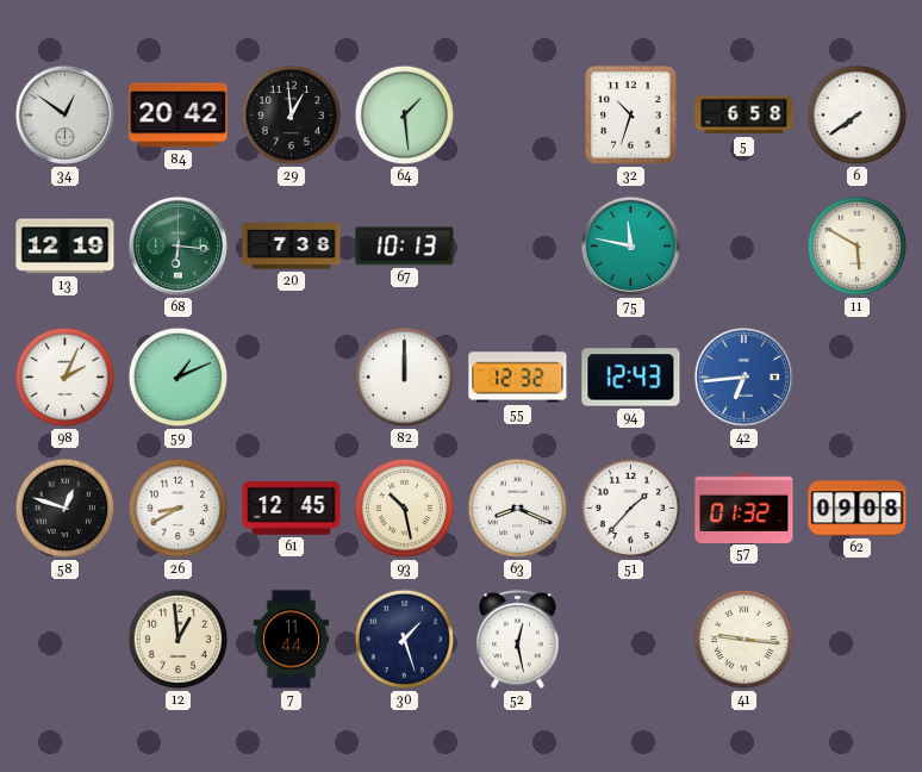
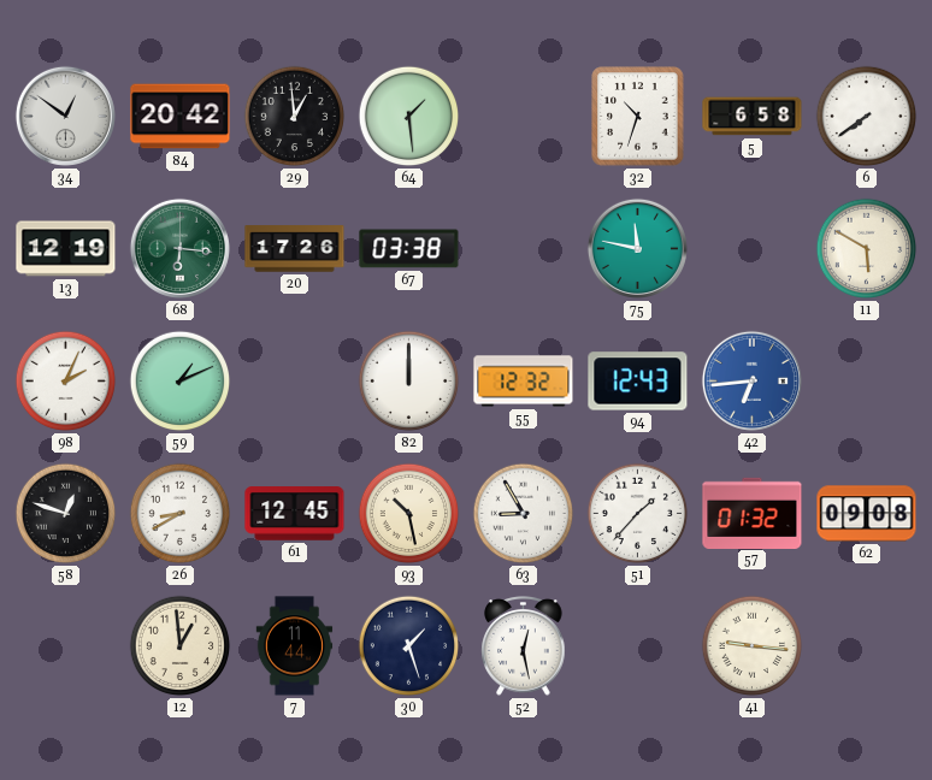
20: 7:38 -> 17:26
67: 10:13 -> 03:38
63: 8:19 -> 8:55
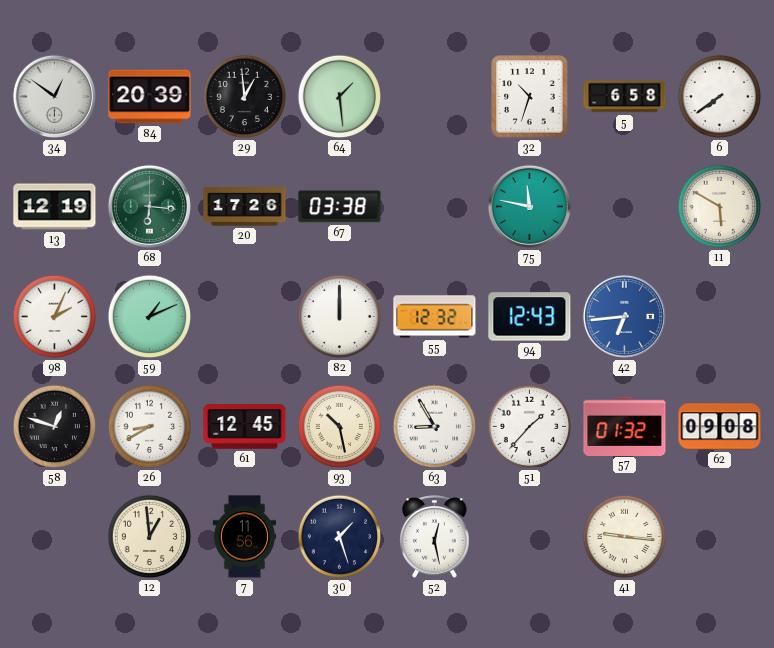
84: 20:42 -> 20:39
7: 11:44 -> 11:56
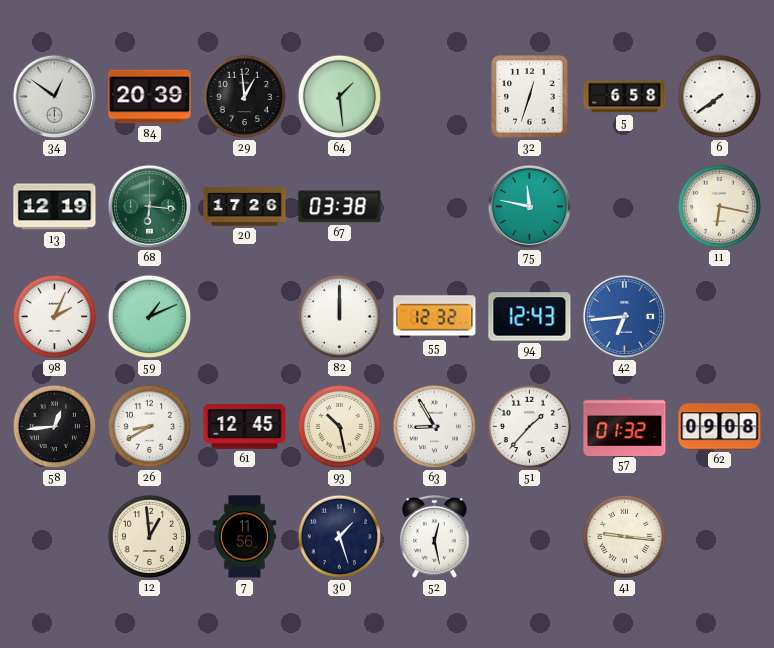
32: 10:33 -> 12:33
11: 5:50 -> 6:17
58: 12:48 -> 12:44
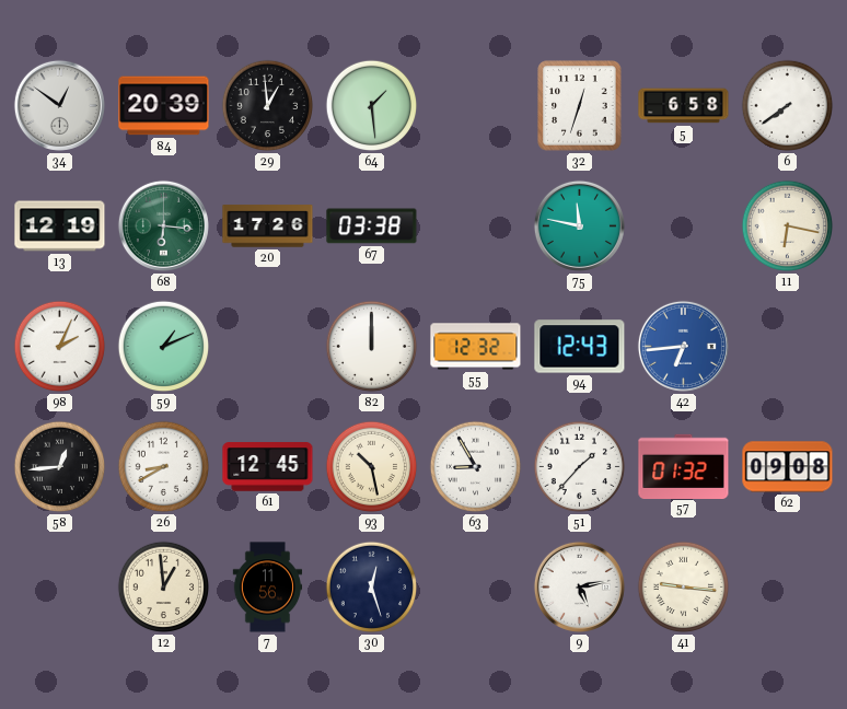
30: 1:27 -> 12:27
52: 12:28 -> none
9: none -> 5:13
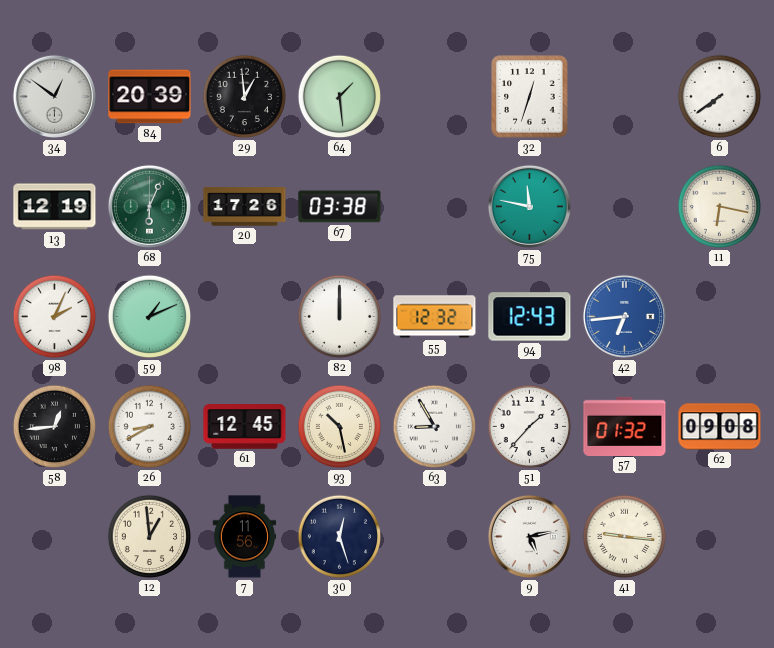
5: 6:58 -> none
68: 6:16 -> 6:04
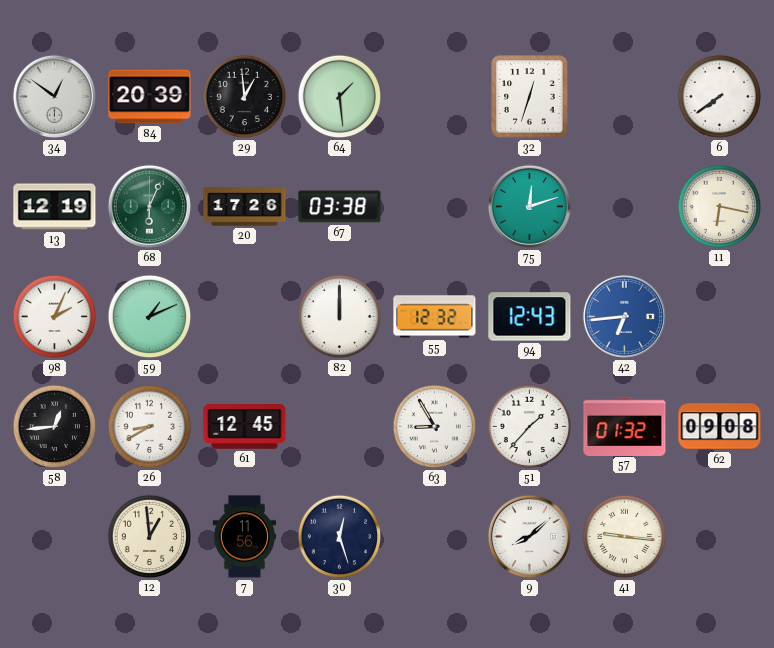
75: 11:47 -> 12:12
93: 10:28 -> none
9: 5:13 -> 8:08
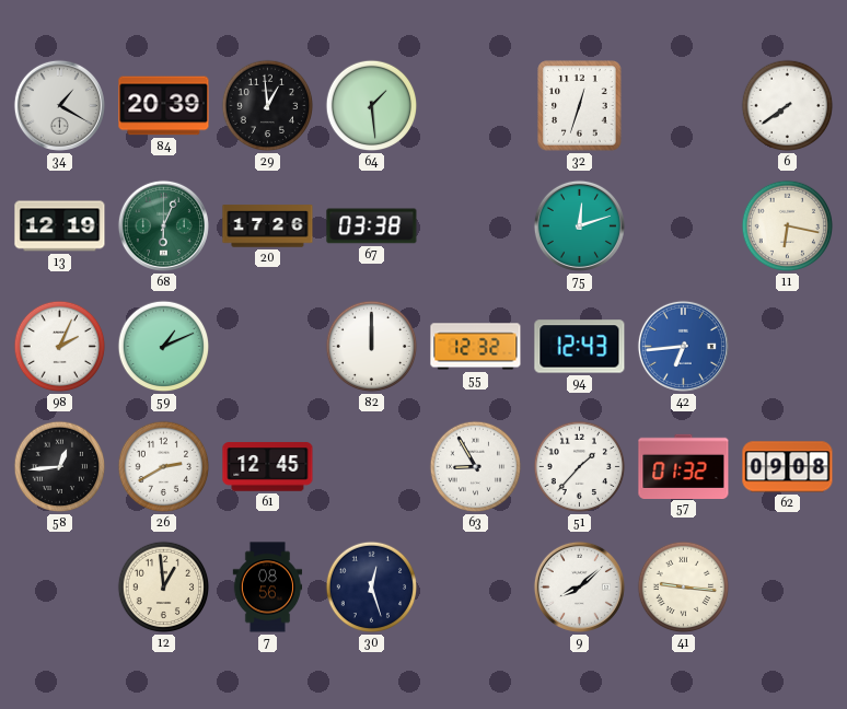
34: 12:51 -> 1:20
26: 8:40 -> 2:40
7: 11:56 -> 08:56
